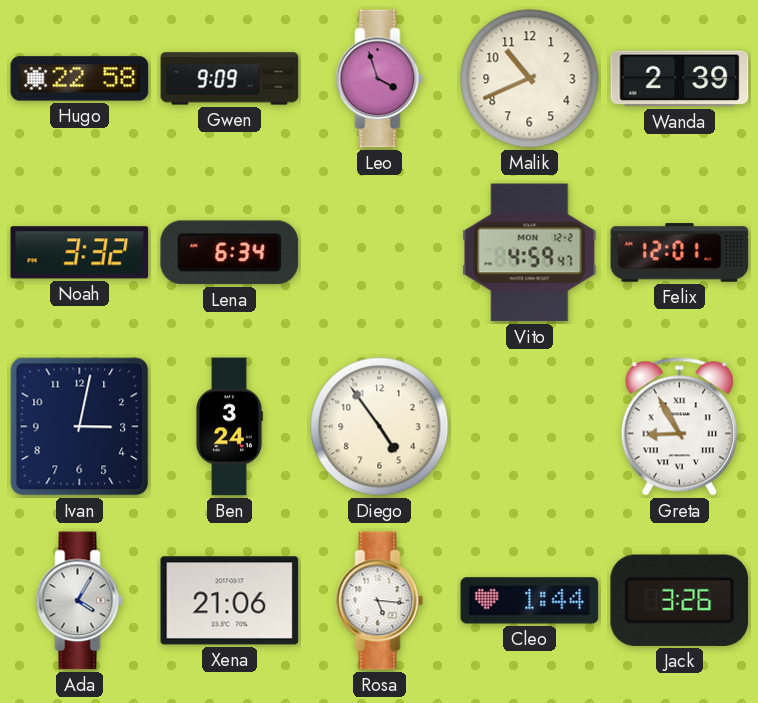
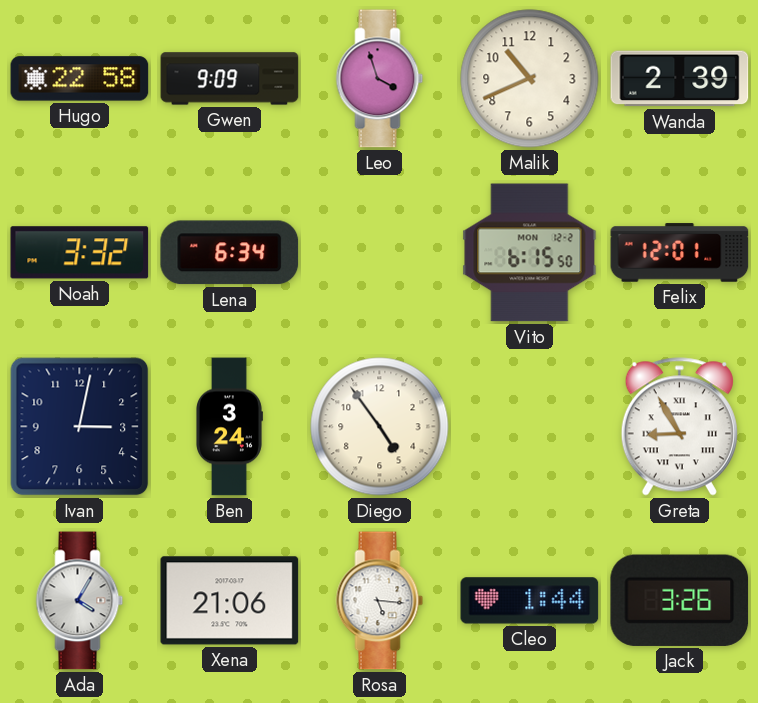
Vito: 4:59 -> 6:15
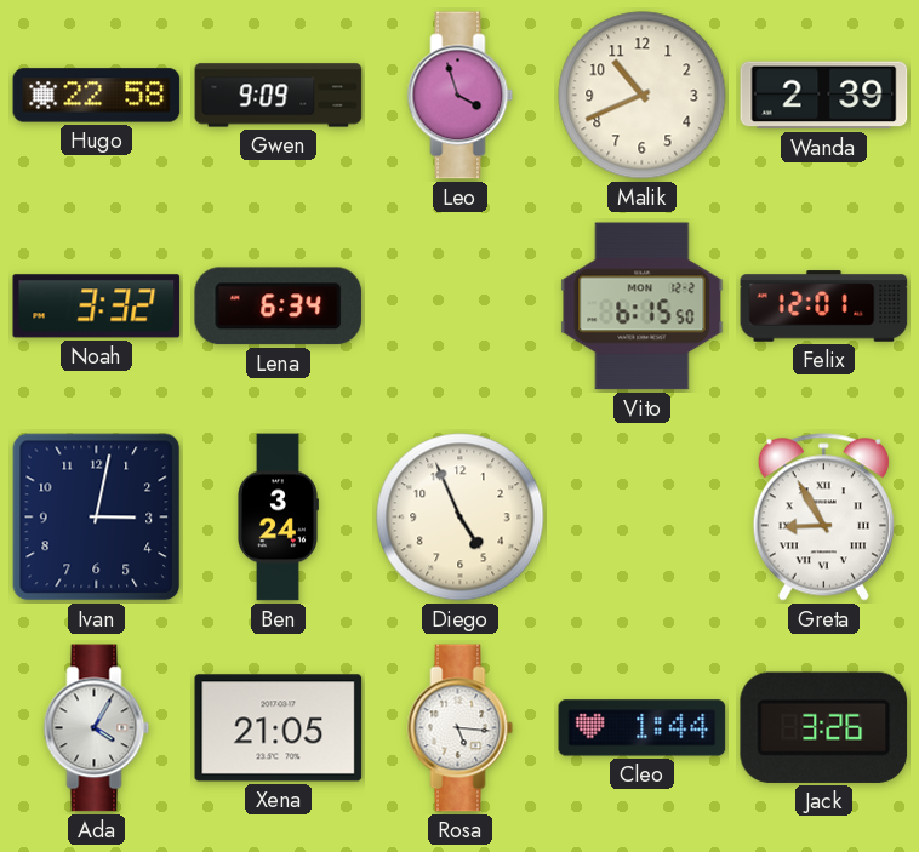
Diego: 4:54 -> 4:56
Xena: 21:06 -> 21:05
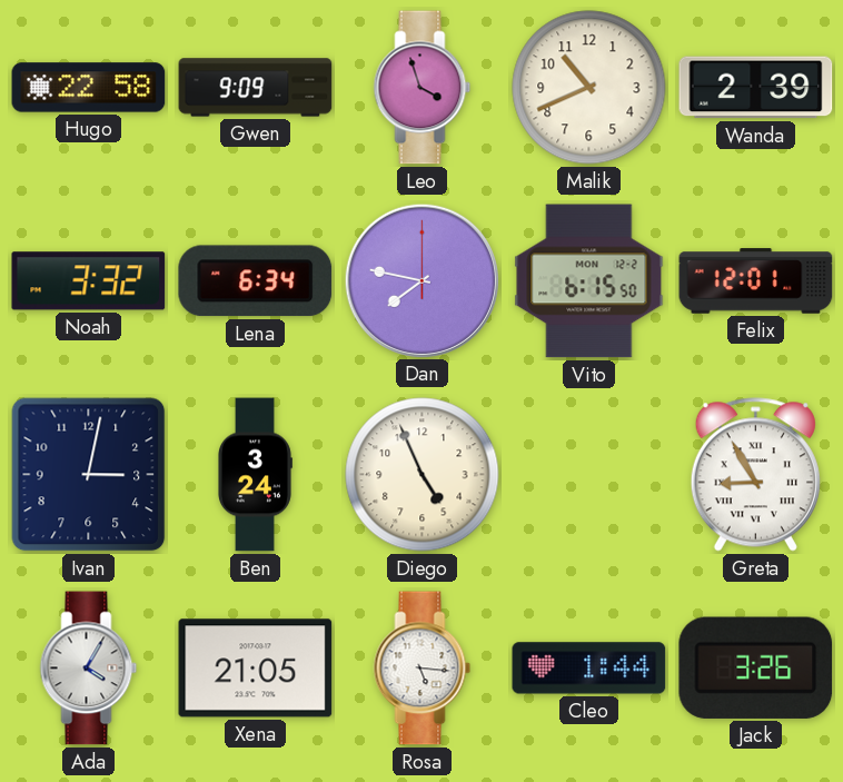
Dan: none -> 7:47
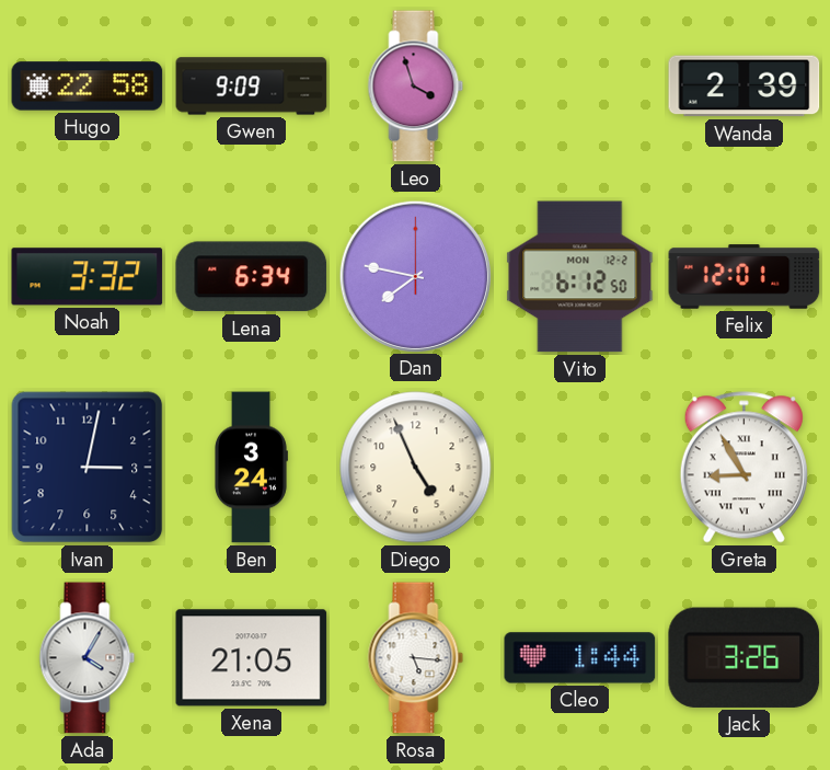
Malik: 10:41 -> none
Vito: 6:15 -> 6:12
